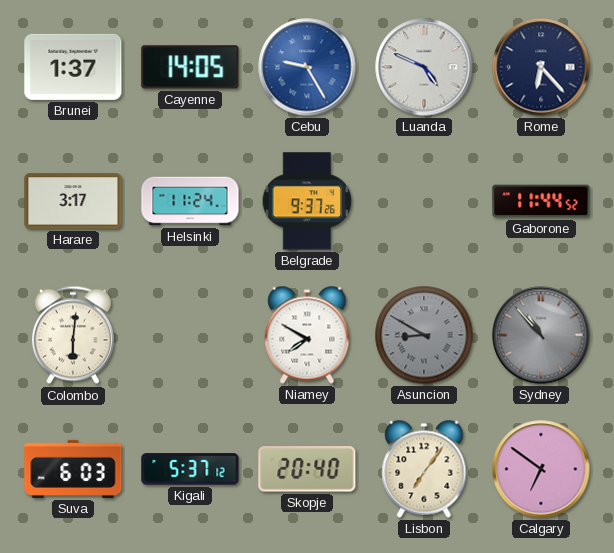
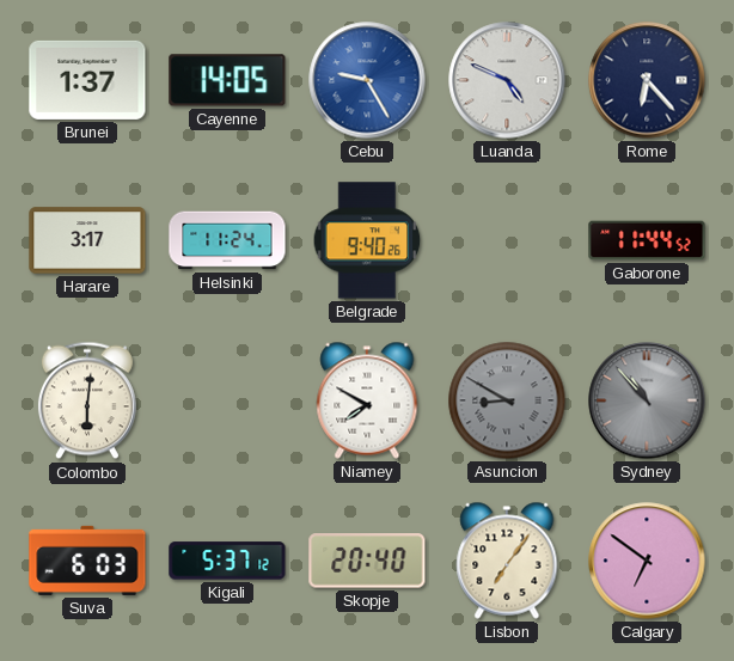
Belgrade: 9:37 -> 9:40
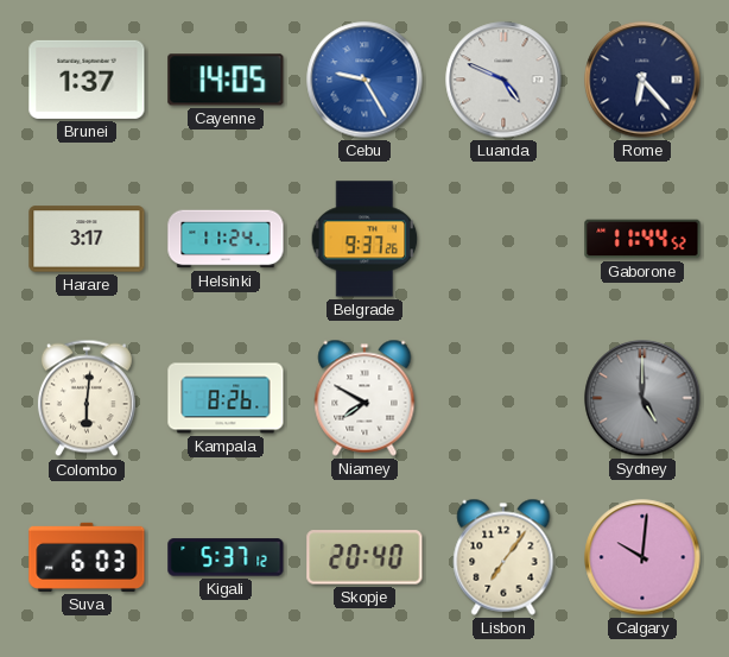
Belgrade: 9:40 -> 9:37
Kampala: none -> 8:26
Asuncion: 8:50 -> none
Sydney: 10:53 -> 5:00
Calgary: 6:51 -> 10:01
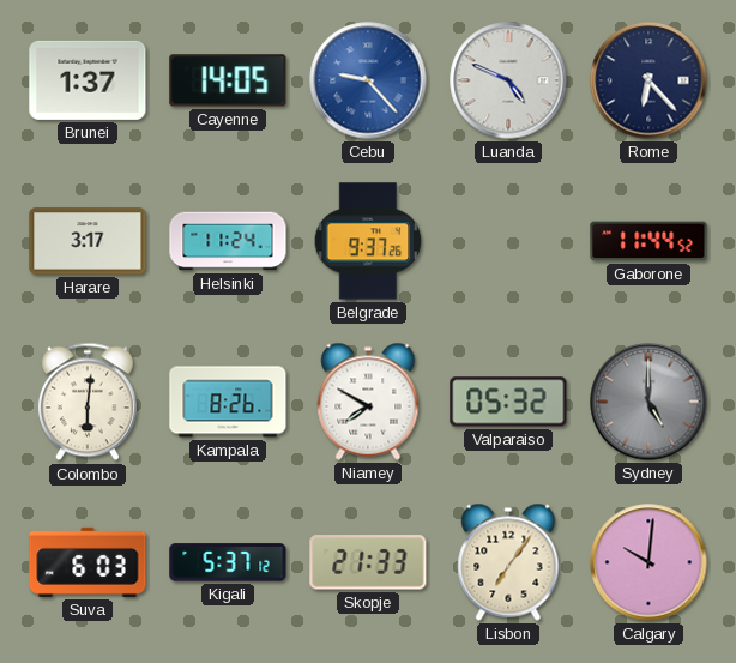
Cebu: 9:25 -> 9:23
Valparaiso: none -> 05:32
Skopje: 20:40 -> 21:33
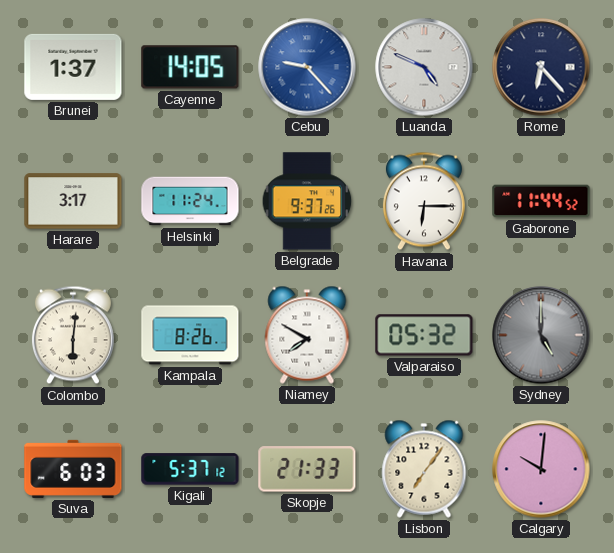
Havana: none -> 6:15
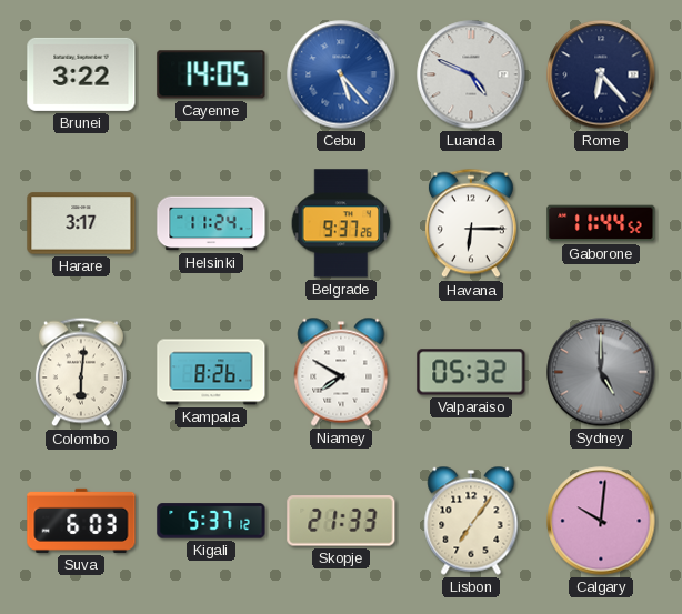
Brunei: 1:37 -> 3:22
Cebu: 9:23 -> 5:23
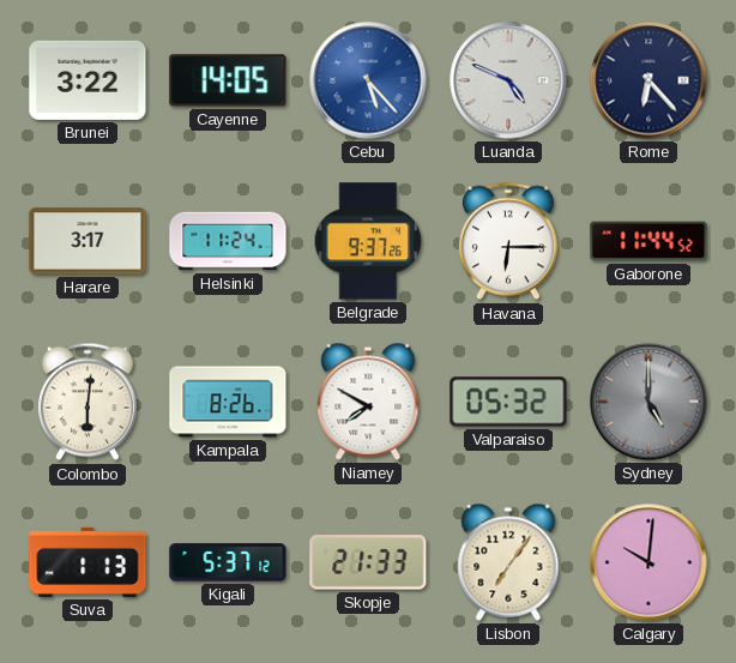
Suva: 6:03 -> 1:13
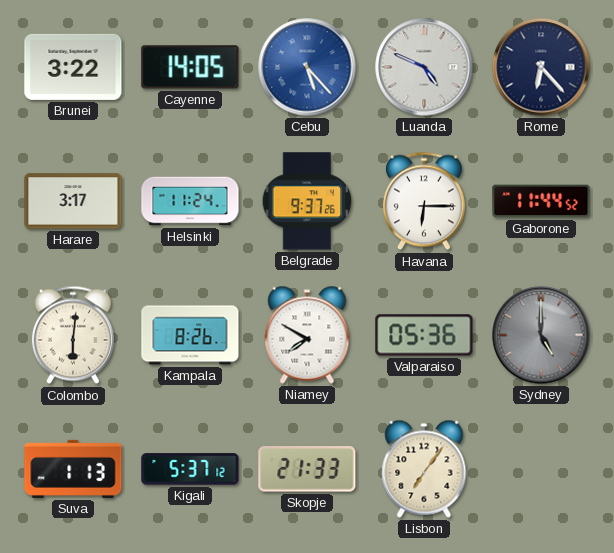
Valparaiso: 05:32 -> 05:36
Calgary: 10:01 -> none
